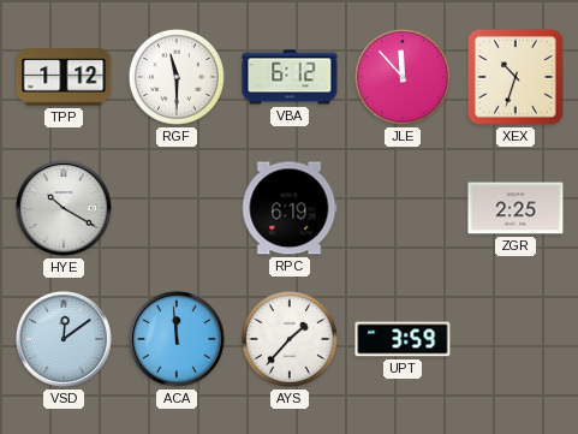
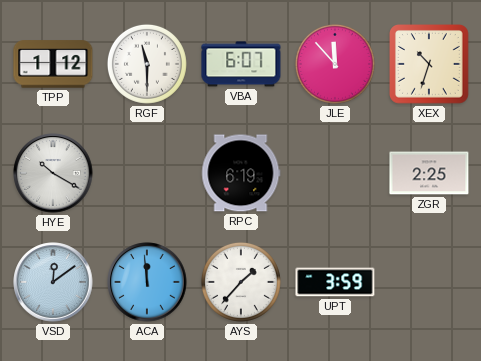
VBA: 6:12 -> 6:07
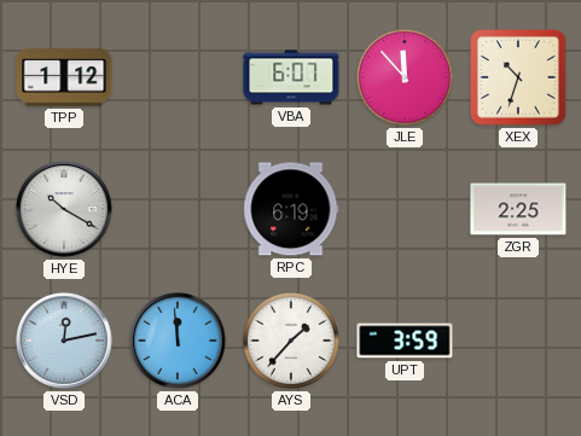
RGF: 11:30 -> none
VSD: 12:09 -> 12:13
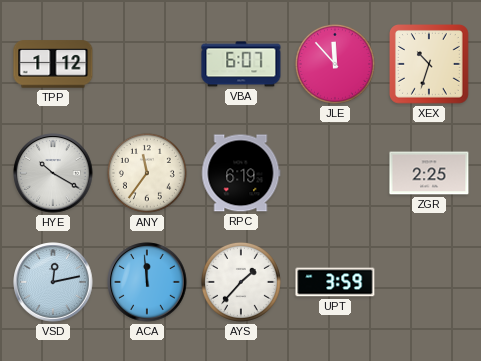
ANY: none -> 11:36
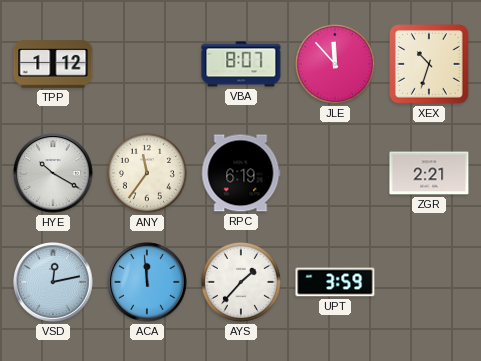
VBA: 6:07 -> 8:07
ZGR: 2:25 -> 2:21
